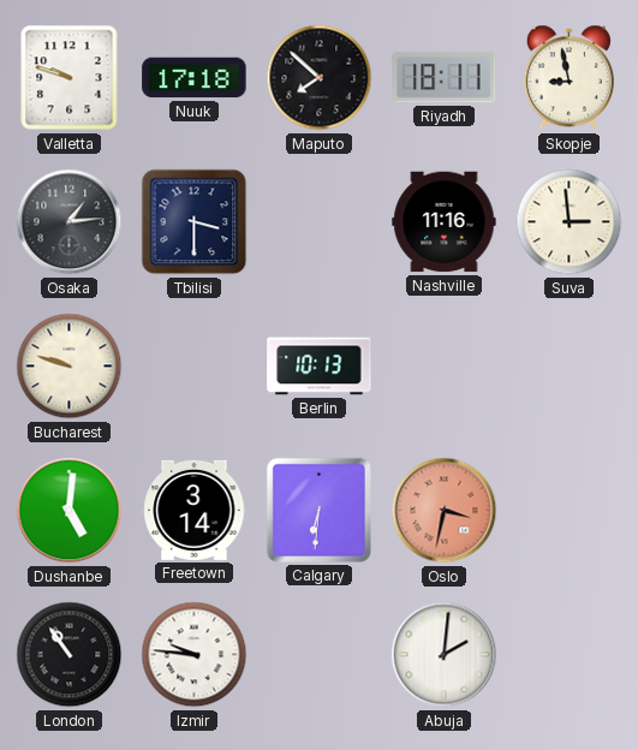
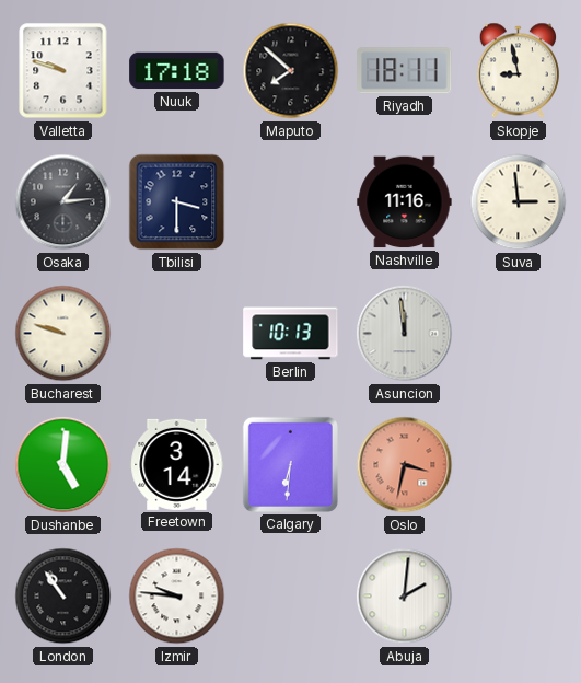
Asuncion: none -> 11:59
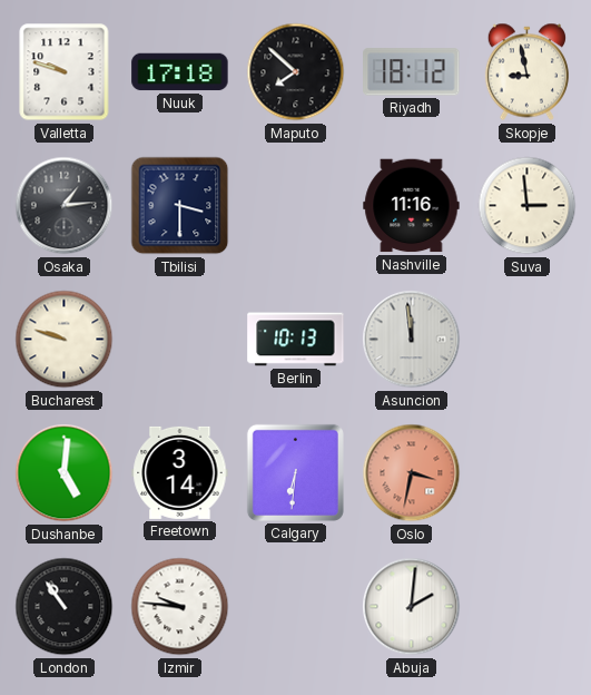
Riyadh: 18:11 -> 18:12
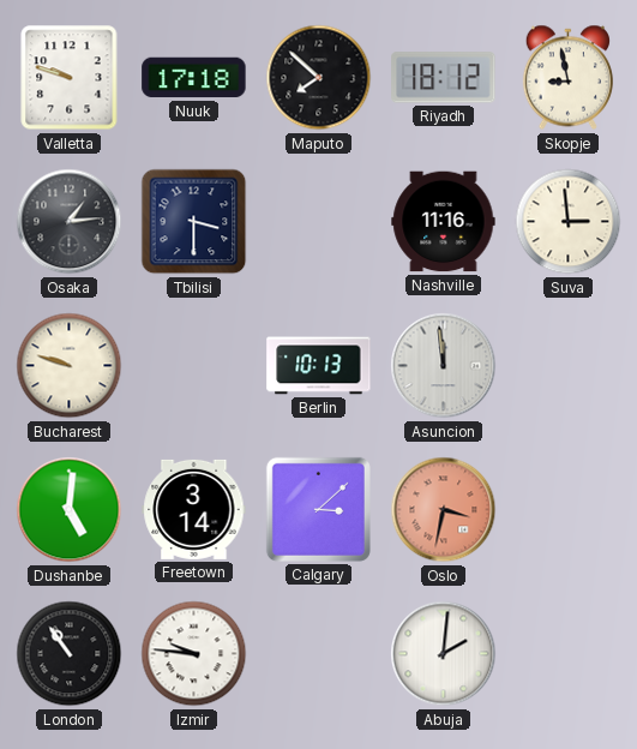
Calgary: 6:31 -> 3:08
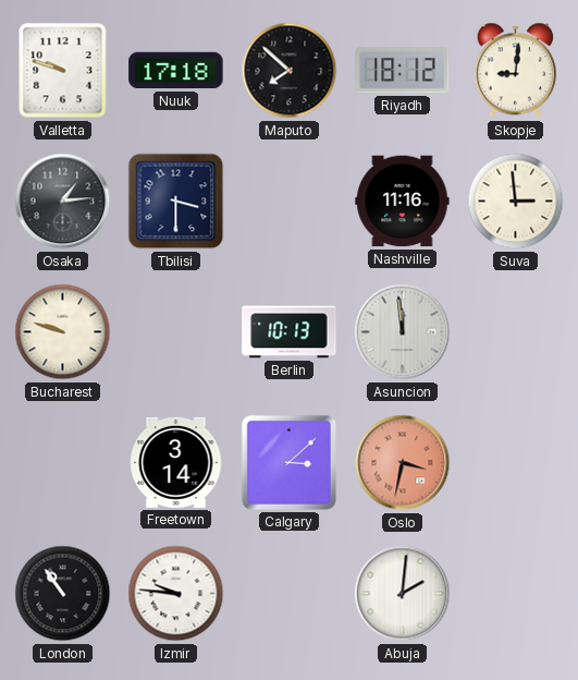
Skopje: 8:58 -> 9:01
Dushanbe: 5:01 -> none
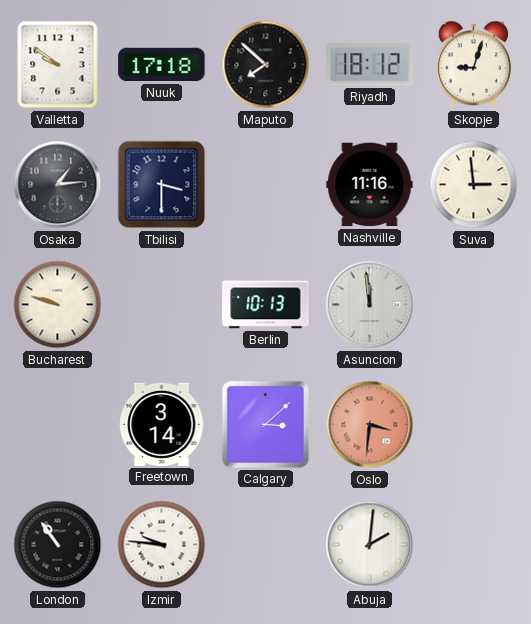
Valletta: 9:48 -> 9:51
Skopje: 9:01 -> 9:03
Oslo: 3:32 -> 3:31
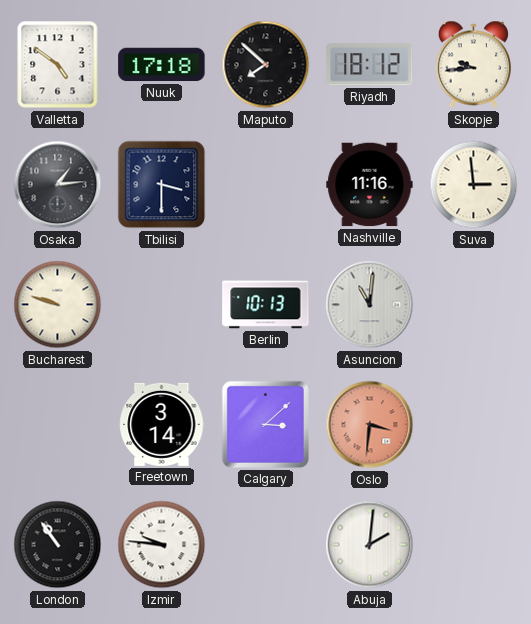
Valletta: 9:51 -> 4:51
Skopje: 9:03 -> 9:44
Asuncion: 11:59 -> 11:01
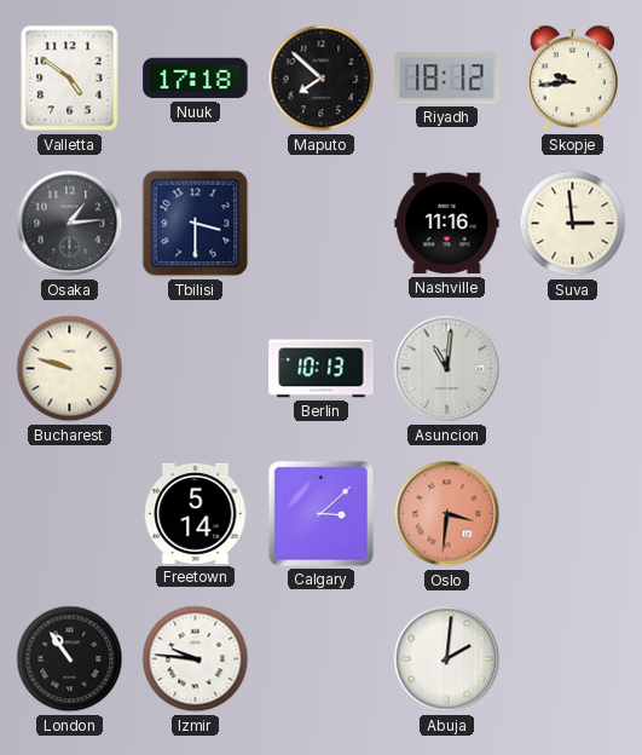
Freetown: 3:14 -> 5:14
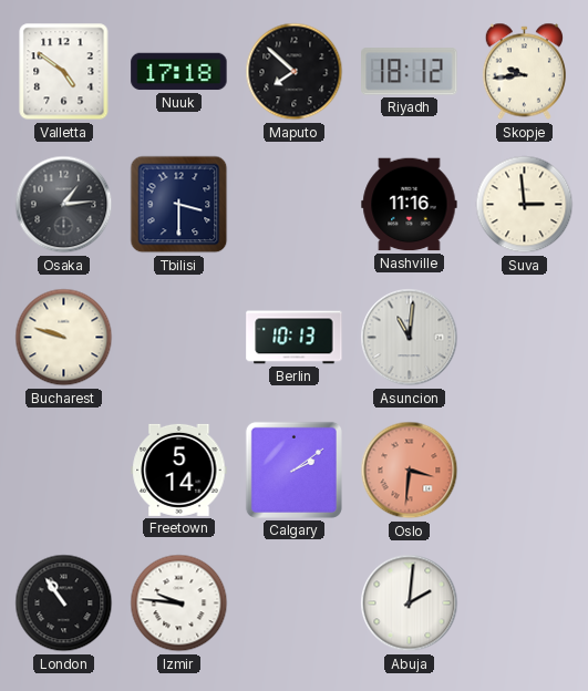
Calgary: 3:08 -> 2:09
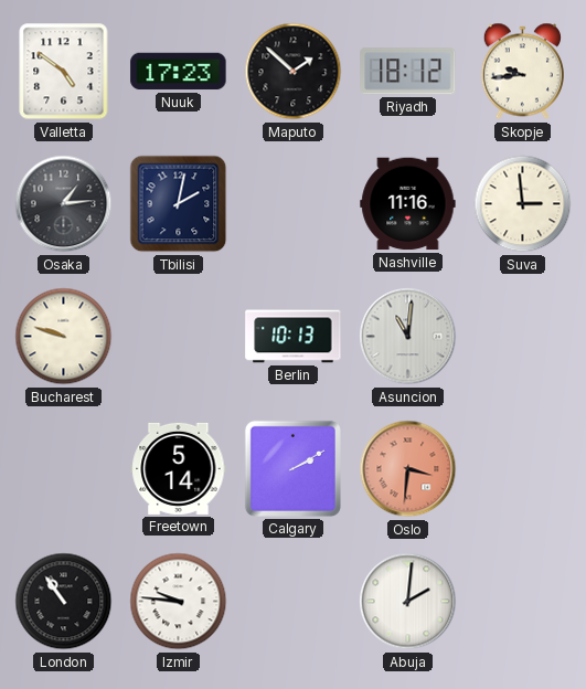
Nuuk: 17:18 -> 17:23
Maputo: 7:52 -> 1:52
Tbilisi: 3:30 -> 2:02
Calgary: 2:09 -> 2:10
